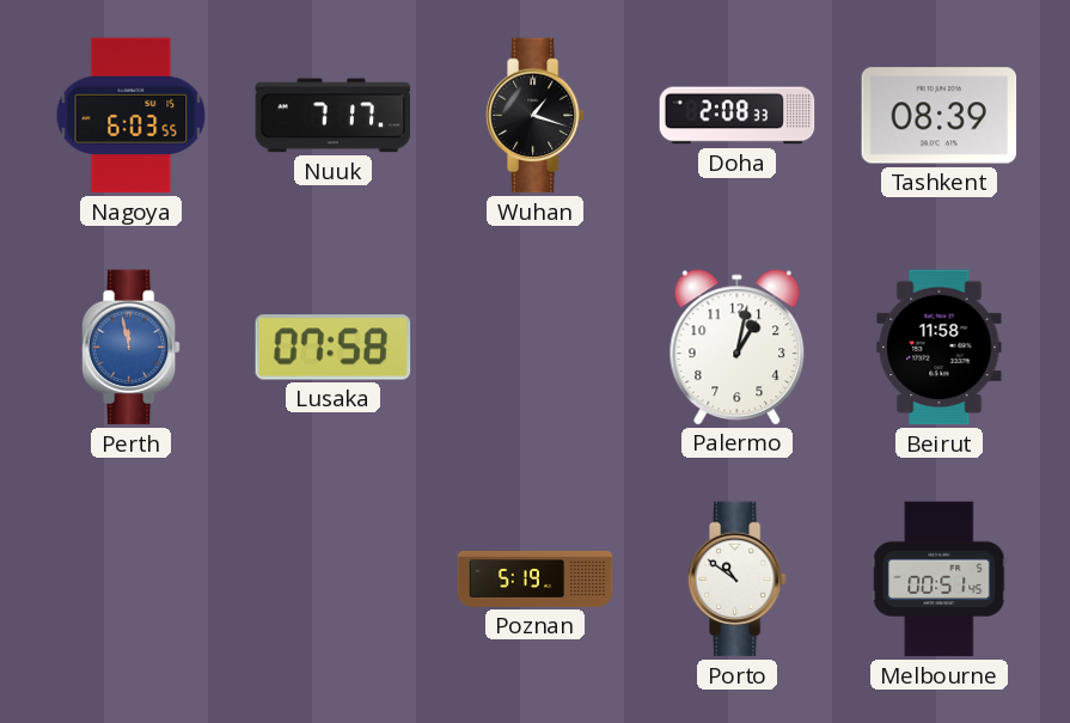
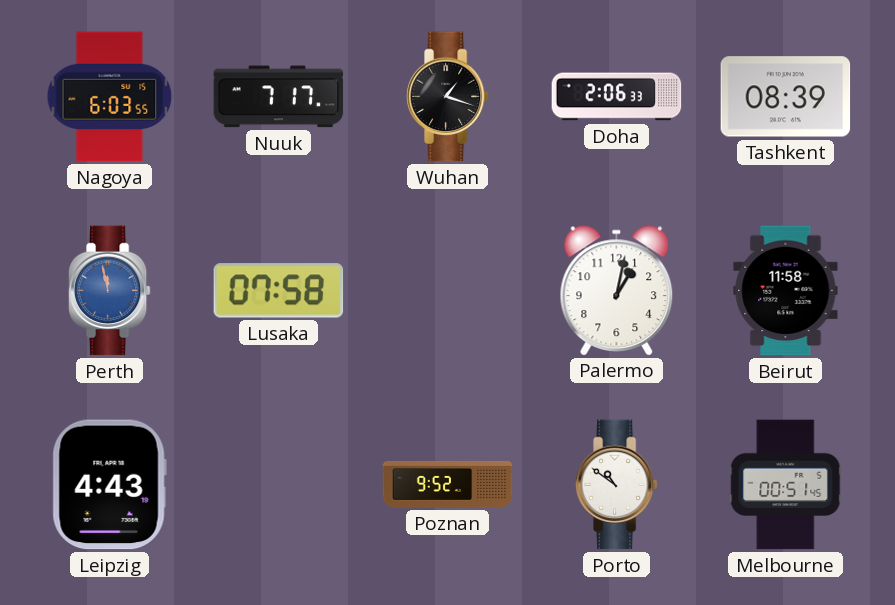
Doha: 2:08 -> 2:06
Leipzig: none -> 4:43
Poznan: 5:19 -> 9:52
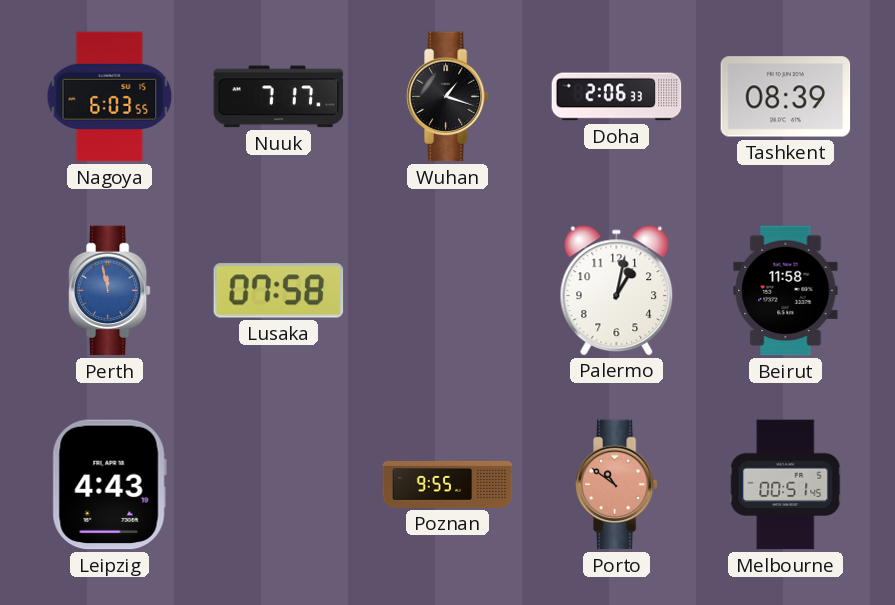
Poznan: 9:52 -> 9:55
Porto dial: white -> salmon
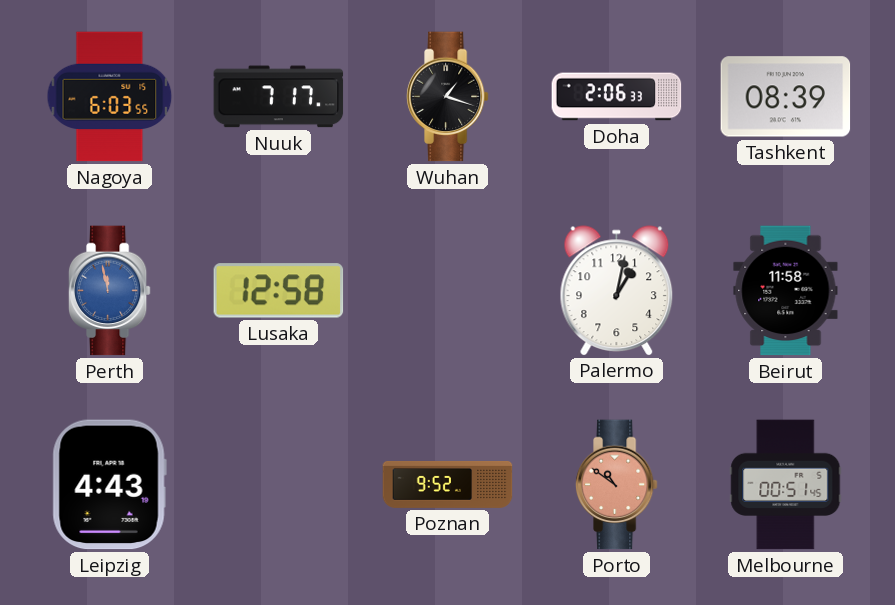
Lusaka: 07:58 -> 12:58
Poznan: 9:55 -> 9:52
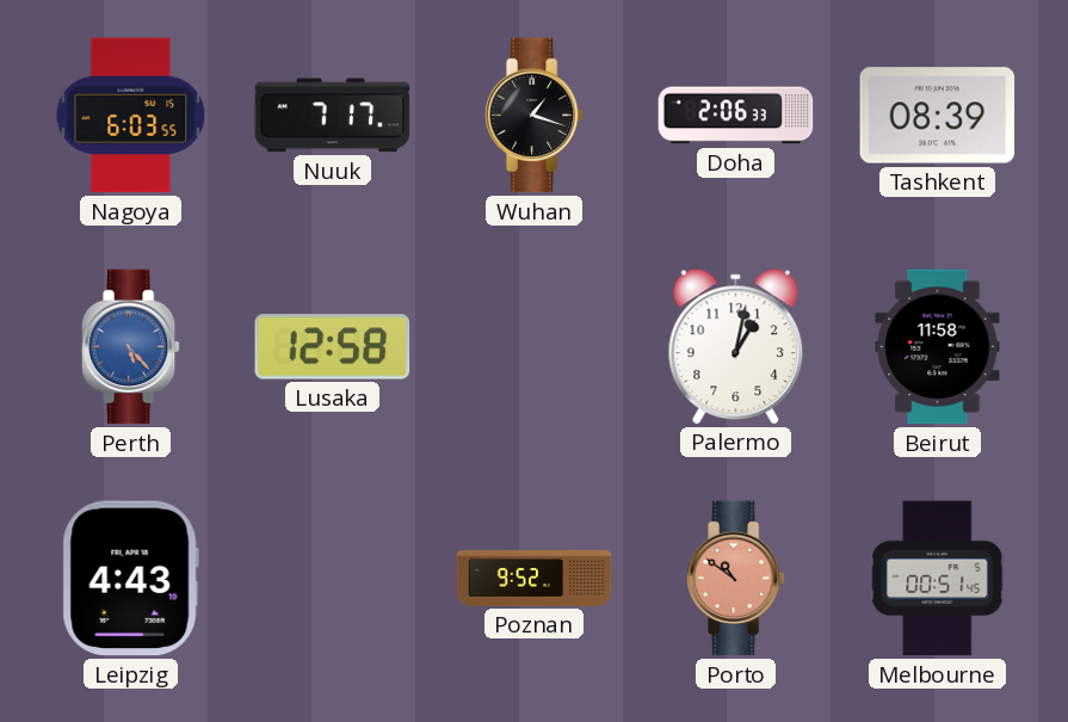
Perth: 11:58 -> 5:23
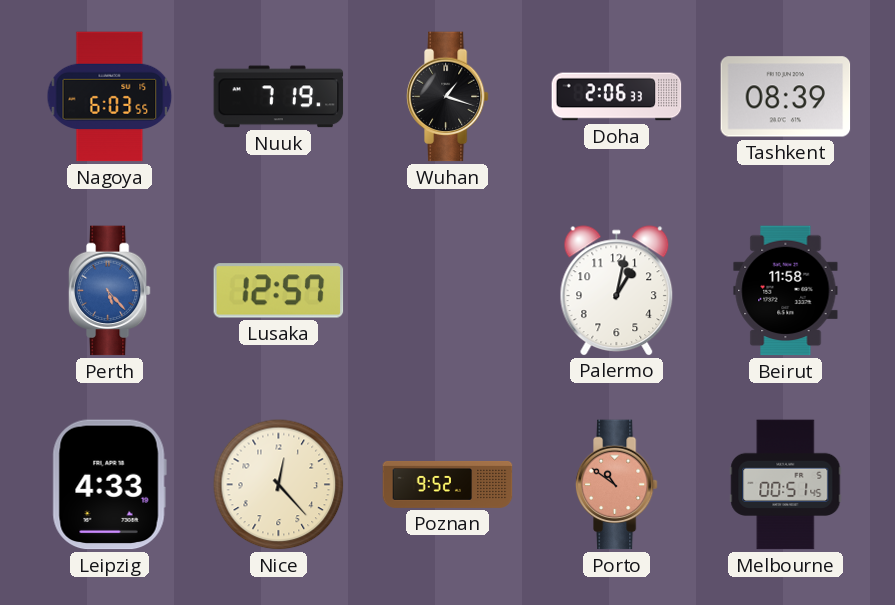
Nuuk: 7:17 -> 7:19
Lusaka: 12:58 -> 12:57
Leipzig: 4:43 -> 4:33
Nice: none -> 12:23
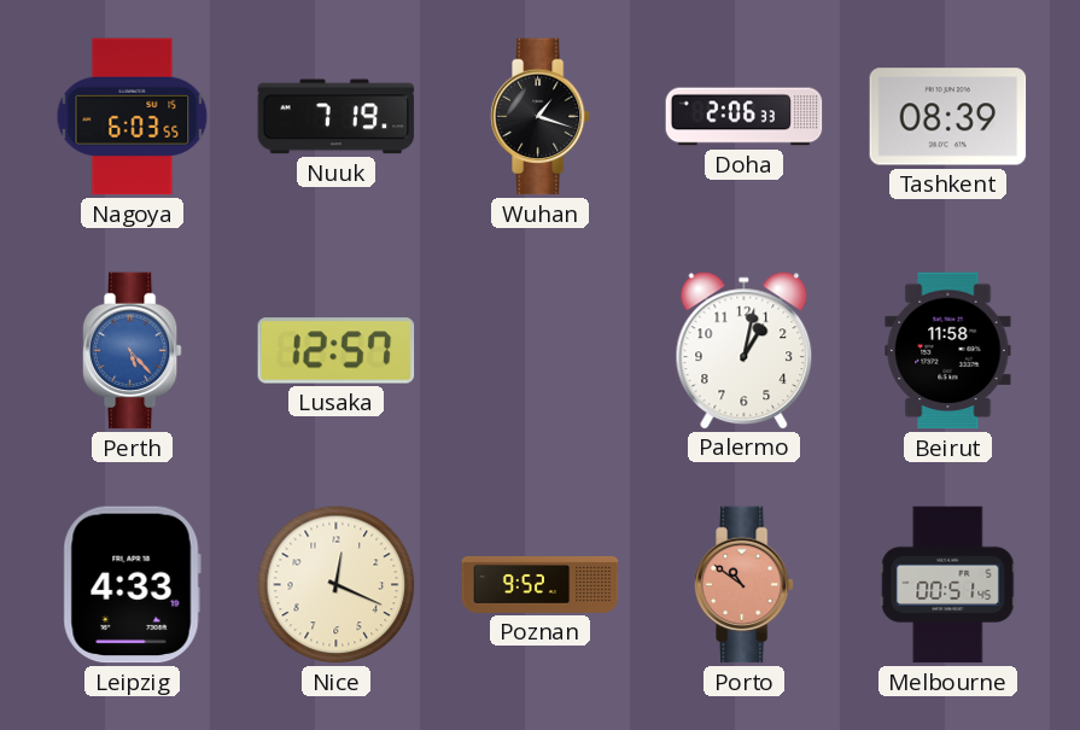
Nice: 12:23 -> 12:19
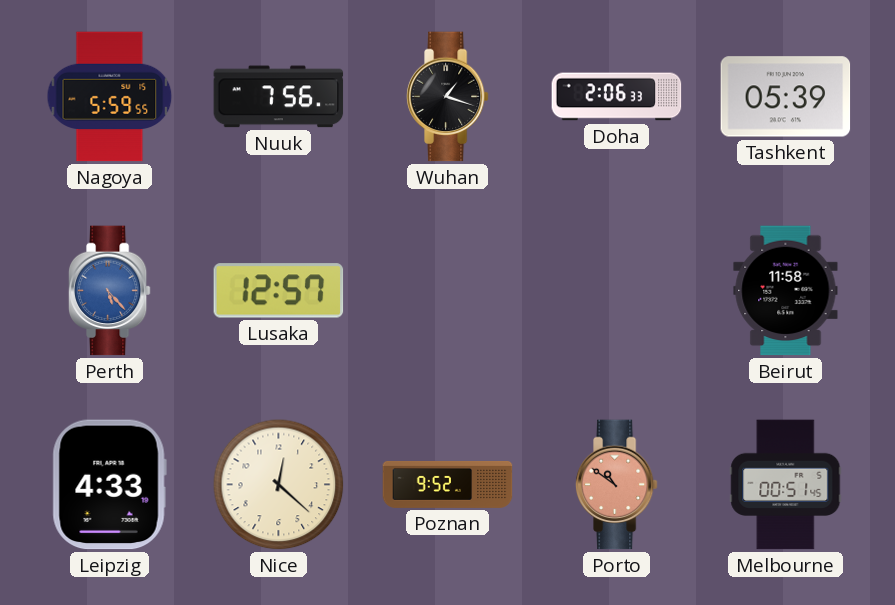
Nagoya: 6:03 -> 5:59
Nuuk: 7:19 -> 7:56
Tashkent: 08:39 -> 05:39
Palermo: 1:02 -> none
Nice: 12:19 -> 12:22
